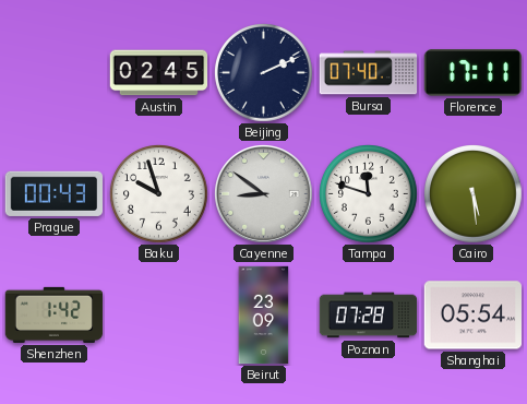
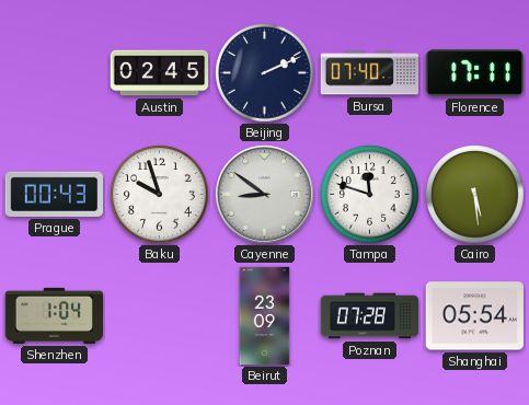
Shenzhen: 1:42 -> 1:04
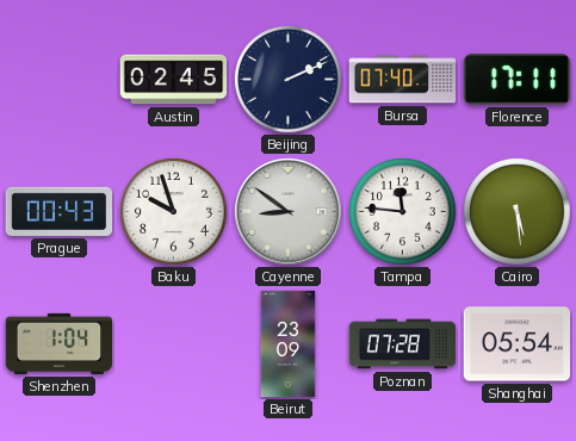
Tampa: 11:48 -> 11:46
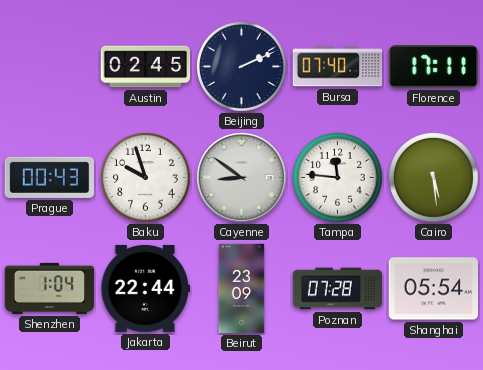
Jakarta: none -> 22:44
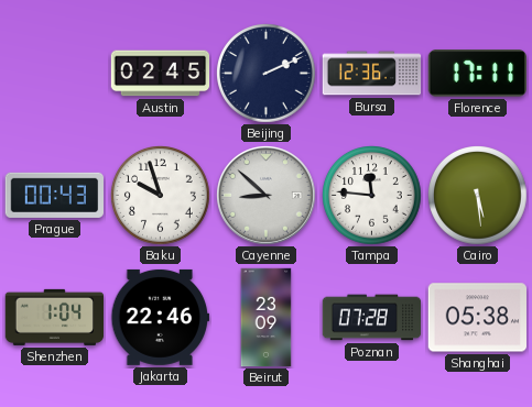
Bursa: 07:40 -> 12:36
Cayenne: 8:51 -> 8:52
Jakarta: 22:44 -> 22:46
Shanghai: 05:54 -> 05:38
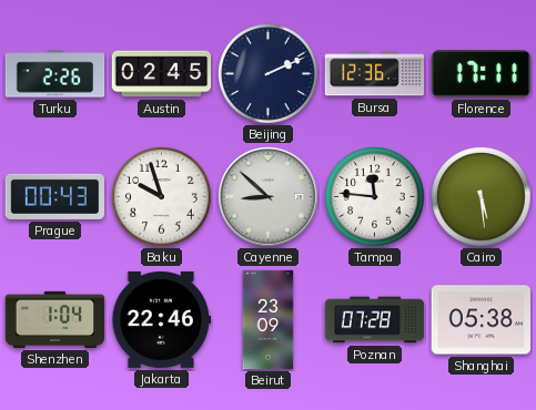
Turku: none -> 2:26
